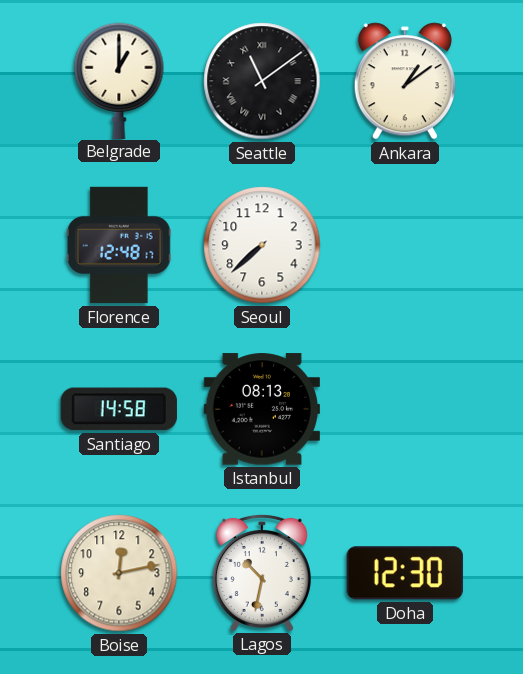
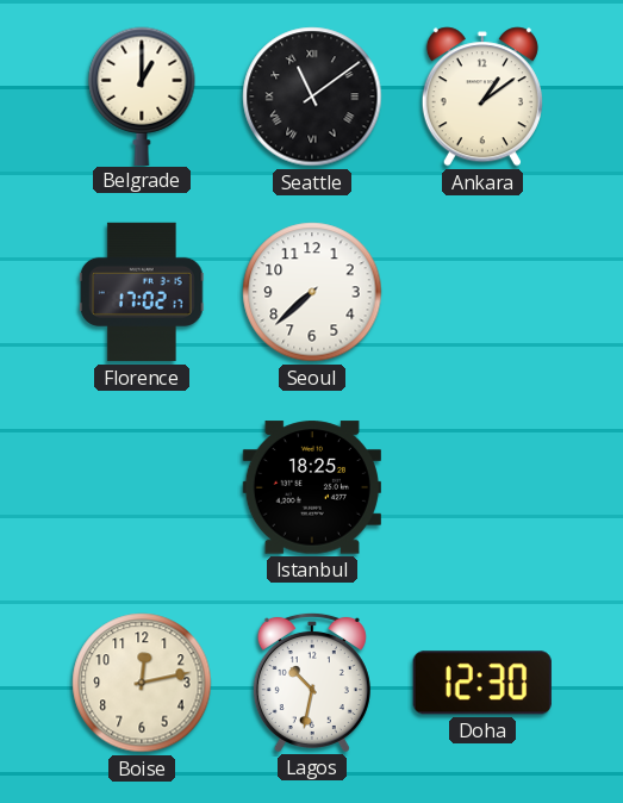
Florence: 12:48 -> 17:02
Santiago: 14:58 -> none
Istanbul: 08:13 -> 18:25
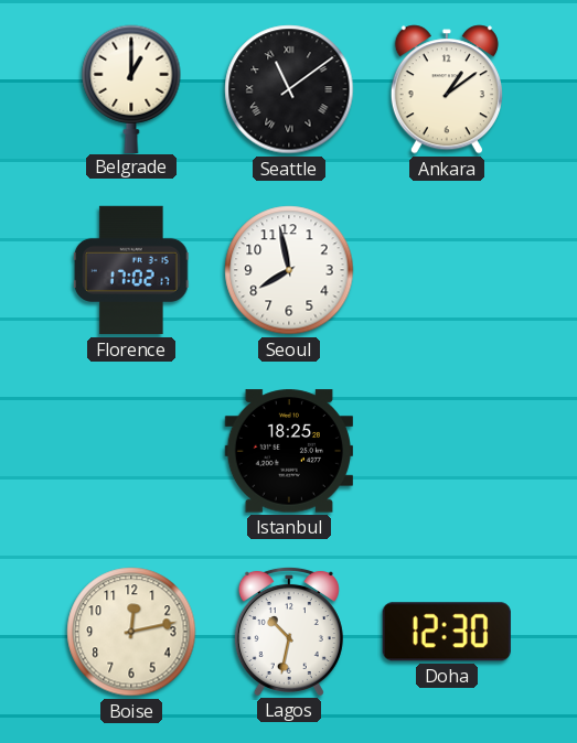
Seoul: 7:38 -> 7:58
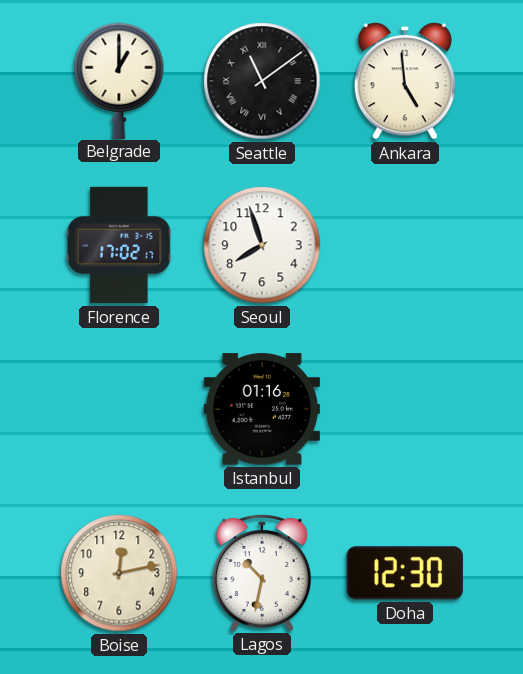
Ankara: 1:09 -> 4:59
Seoul: 7:58 -> 7:57
Istanbul: 18:25 -> 01:16
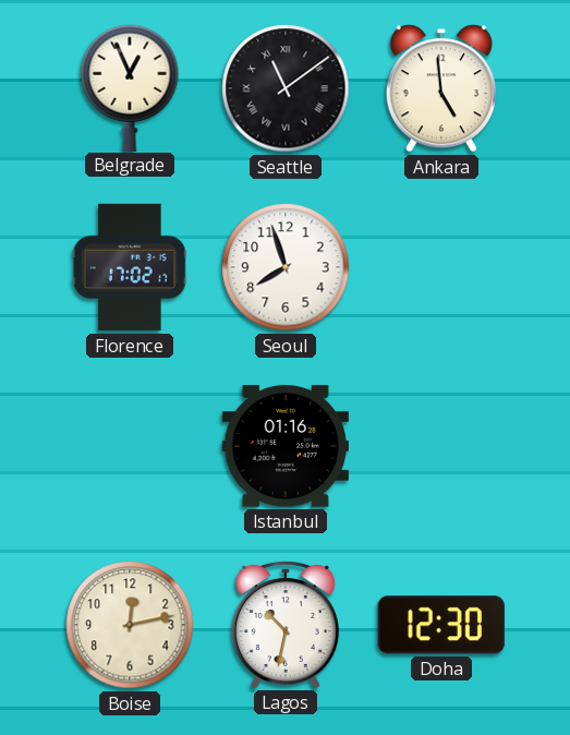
Belgrade: 1:00 -> 12:56
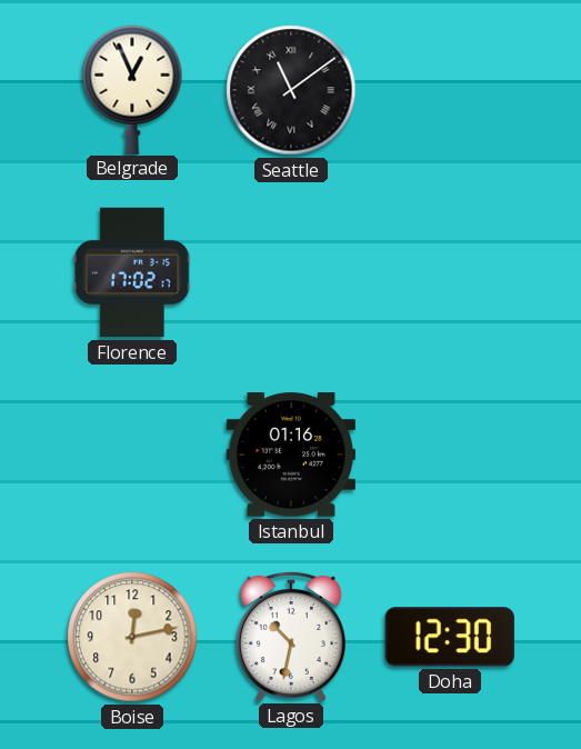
Ankara: 4:59 -> none
Seoul: 7:57 -> none
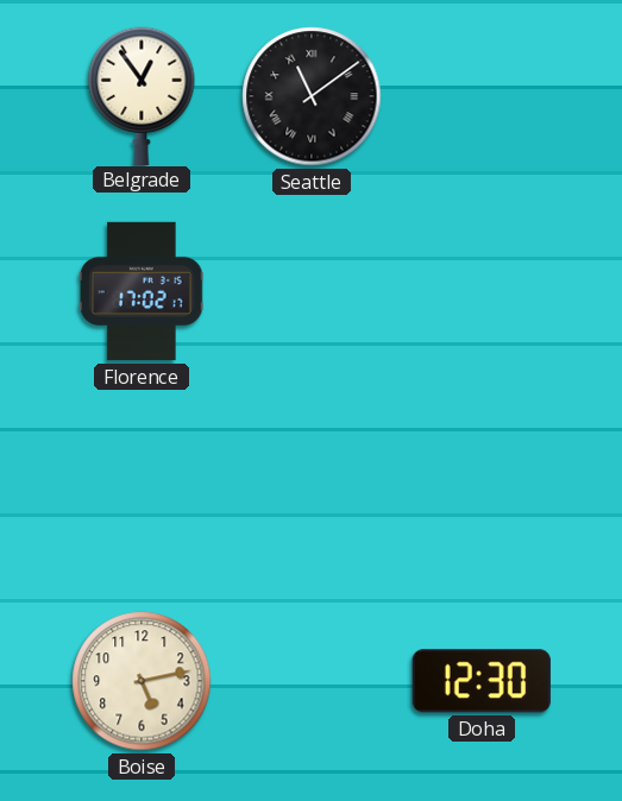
Belgrade: 12:56 -> 12:54
Istanbul: 01:16 -> none
Boise: 12:13 -> 5:13
Lagos: 10:32 -> none
